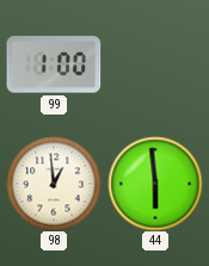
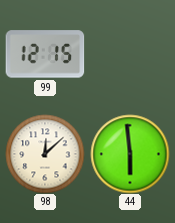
99: 1:00 -> 12:15
98: 12:59 -> 12:08
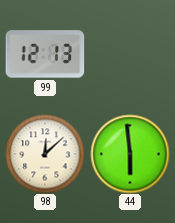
99: 12:15 -> 12:13
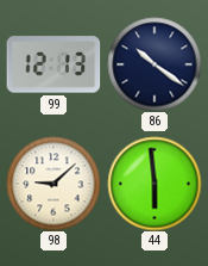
86: none -> 10:21
98: 12:08 -> 9:08
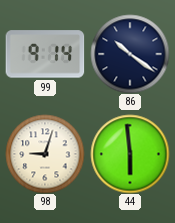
99: 12:13 -> 9:14
98: 9:08 -> 9:03
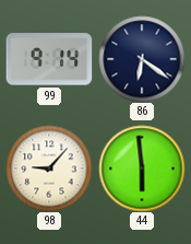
86: 10:21 -> 6:21
98: 9:03 -> 9:07
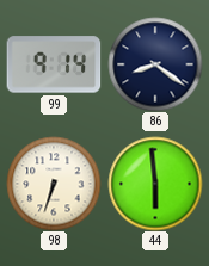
86: 6:21 -> 8:21
98: 9:07 -> 6:33
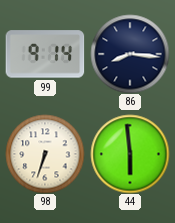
86: 8:21 -> 8:16
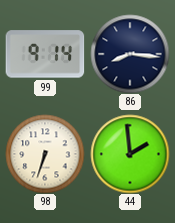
44: 5:59 -> 1:59
